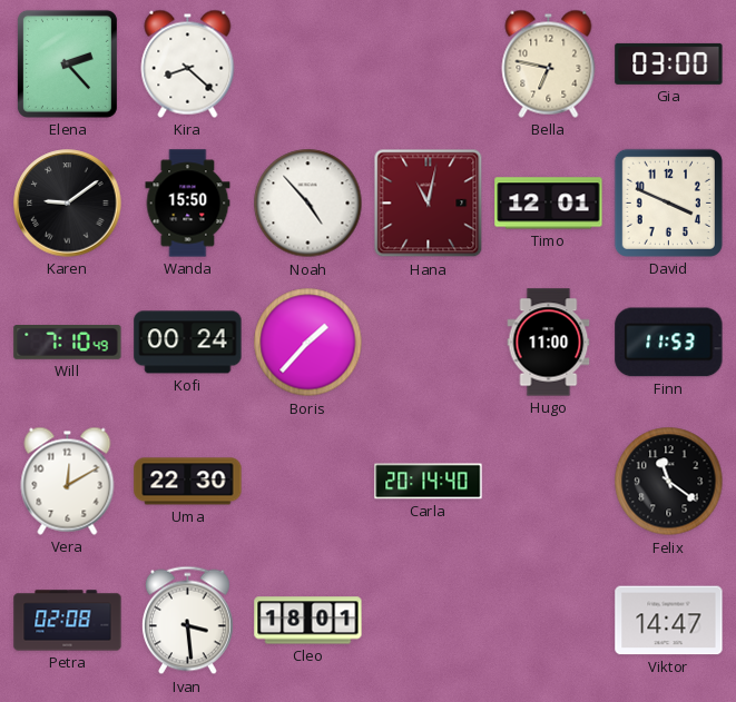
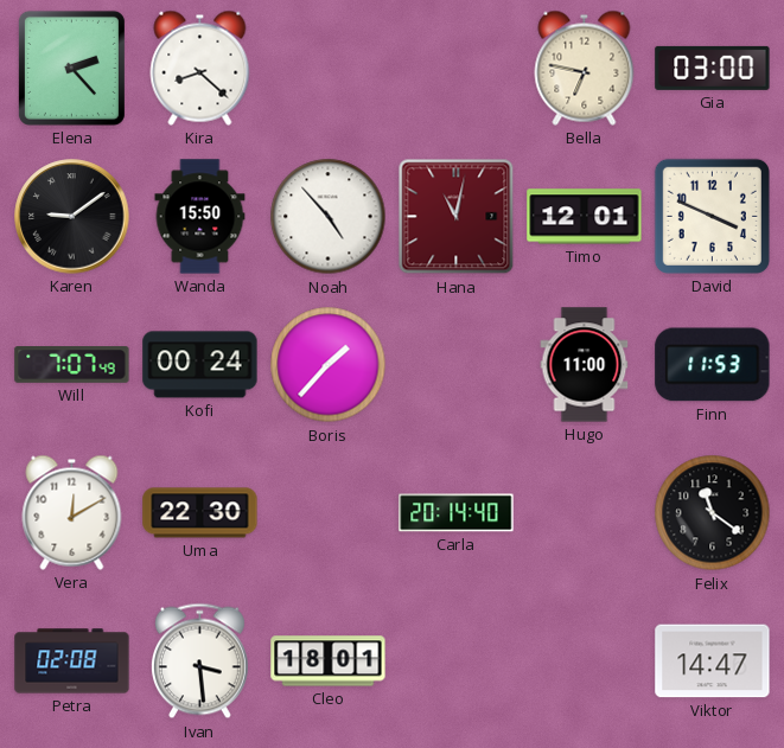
Will: 7:10 -> 7:07
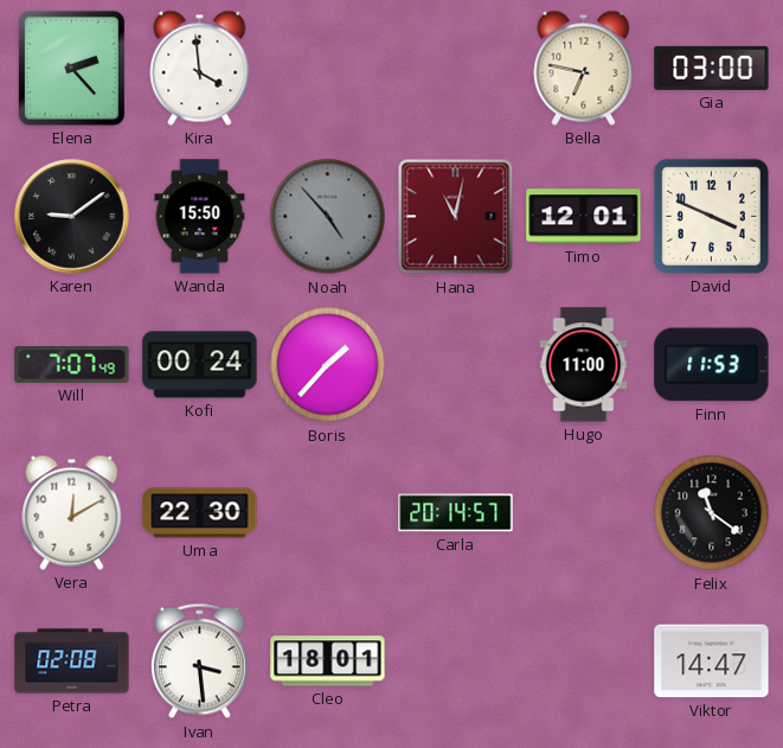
Kira: 8:22 -> 3:59
Noah dial: white -> grey
Carla: 20:14:40 -> 20:14:57
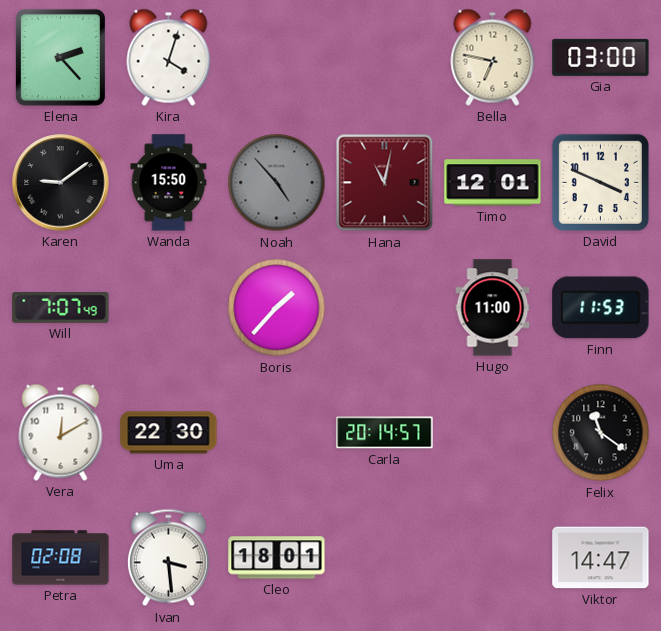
Kira: 3:59 -> 4:03
Kofi: 00:24 -> none
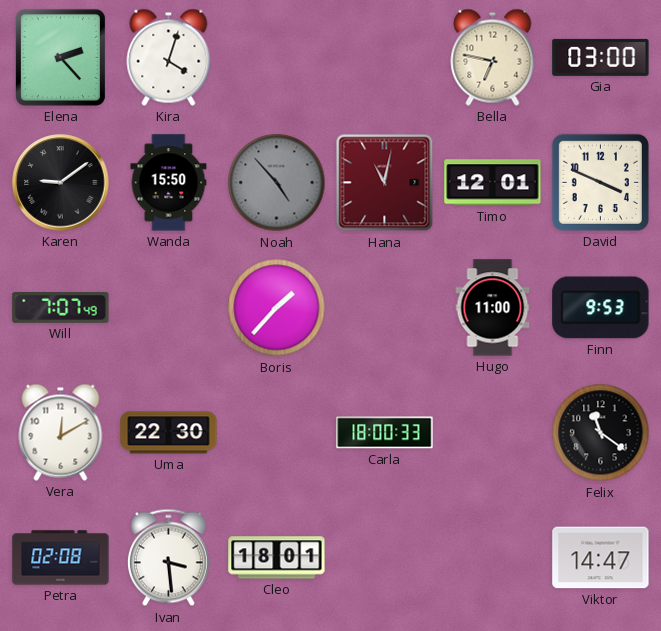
Finn: 11:53 -> 9:53
Carla: 20:14 -> 18:00
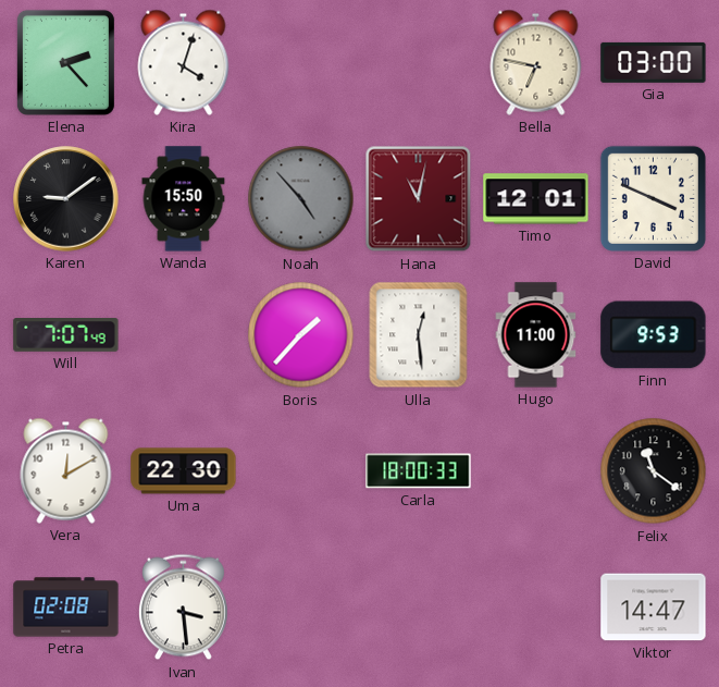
Ulla: none -> 12:29
Cleo: 18:01 -> none
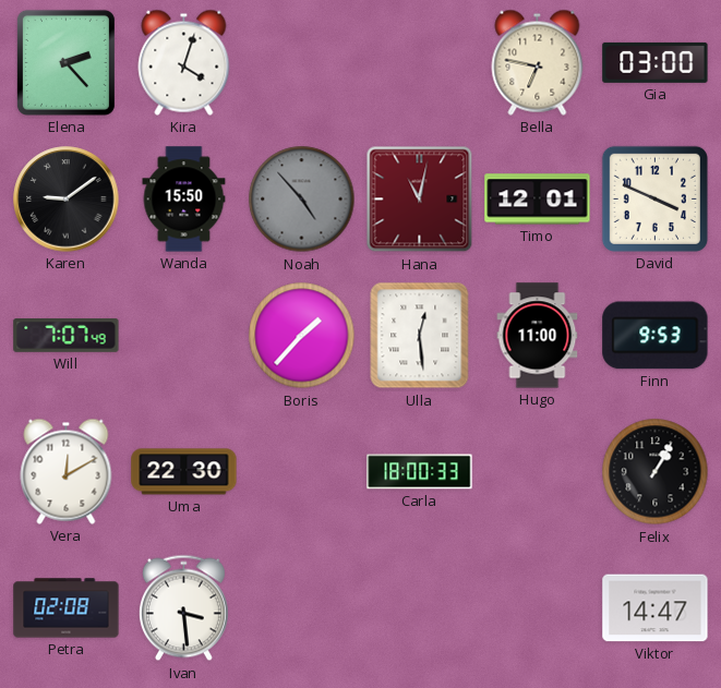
Felix: 11:21 -> 1:05
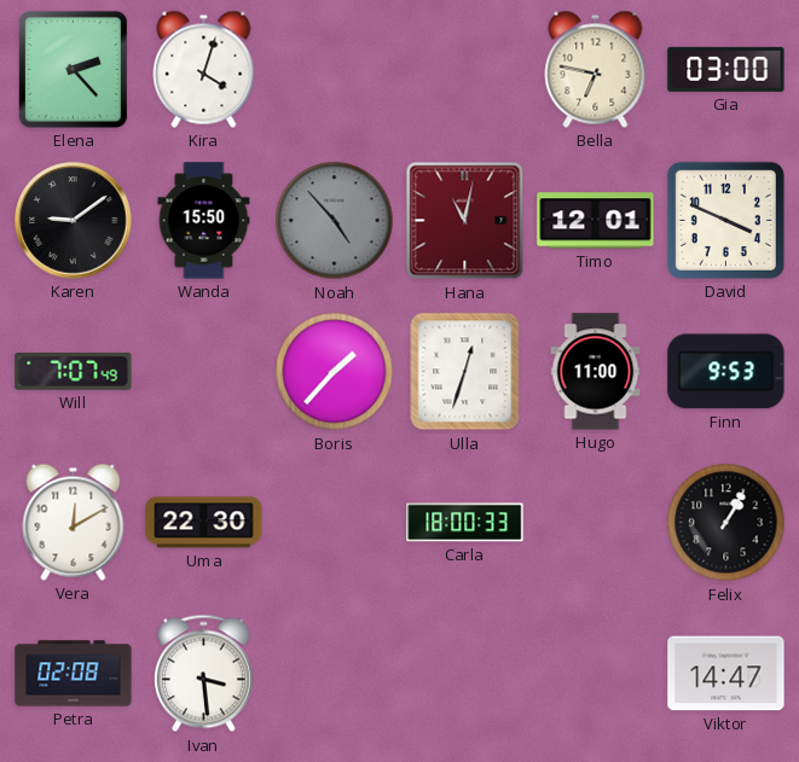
Ulla: 12:29 -> 12:33
